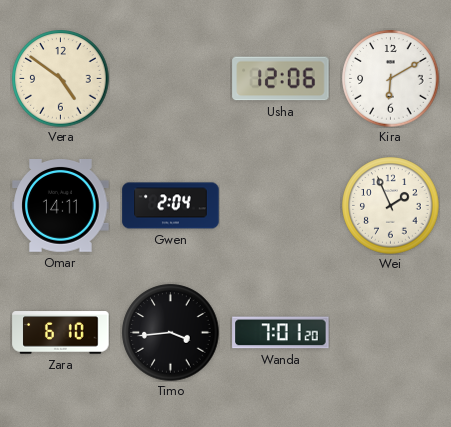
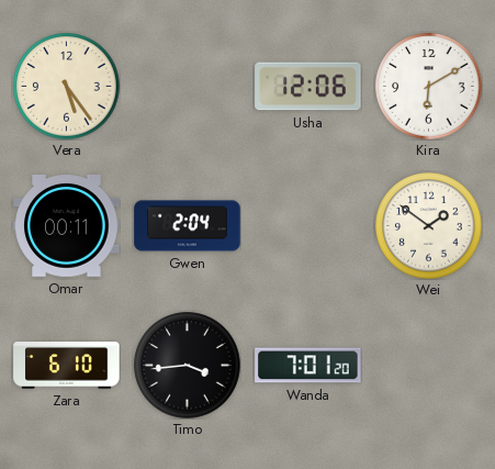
Vera: 4:51 -> 5:24
Omar: 14:11 -> 00:11
Wei: 1:56 -> 1:51
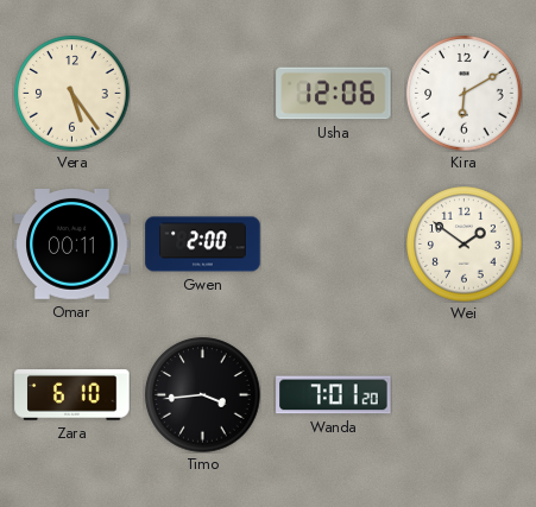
Gwen: 2:04 -> 2:00
